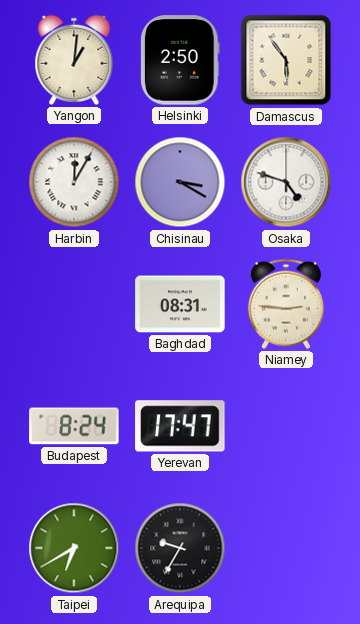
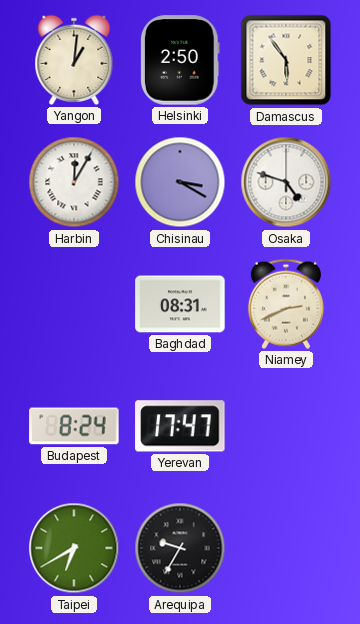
Niamey: 2:46 -> 2:41
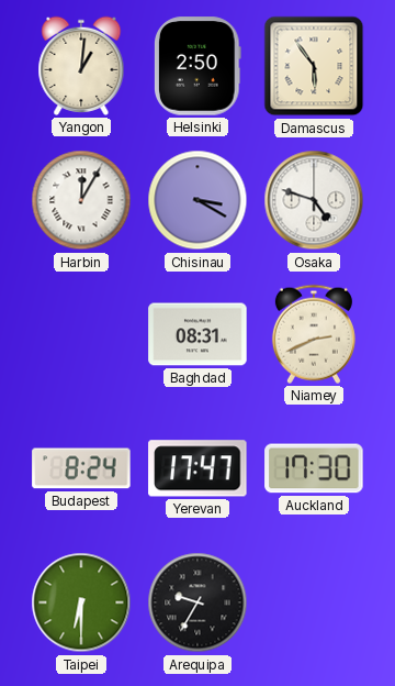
Auckland: none -> 17:30
Taipei: 6:40 -> 6:30
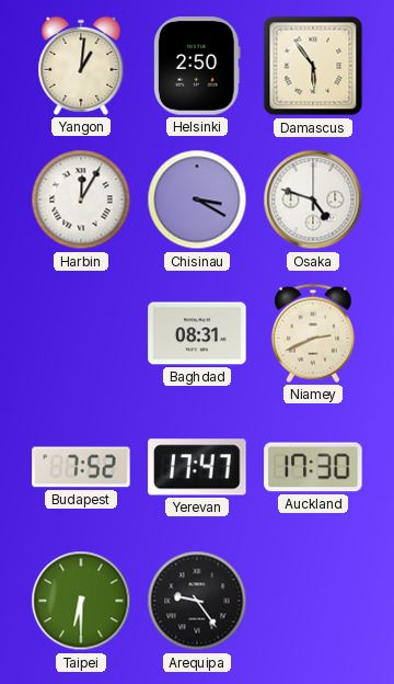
Budapest: 8:24 -> 7:52
Arequipa: 9:35 -> 9:24
